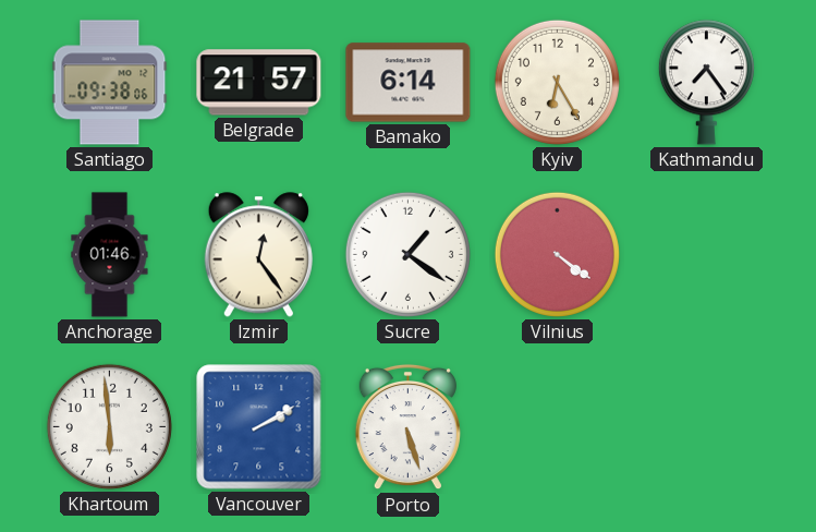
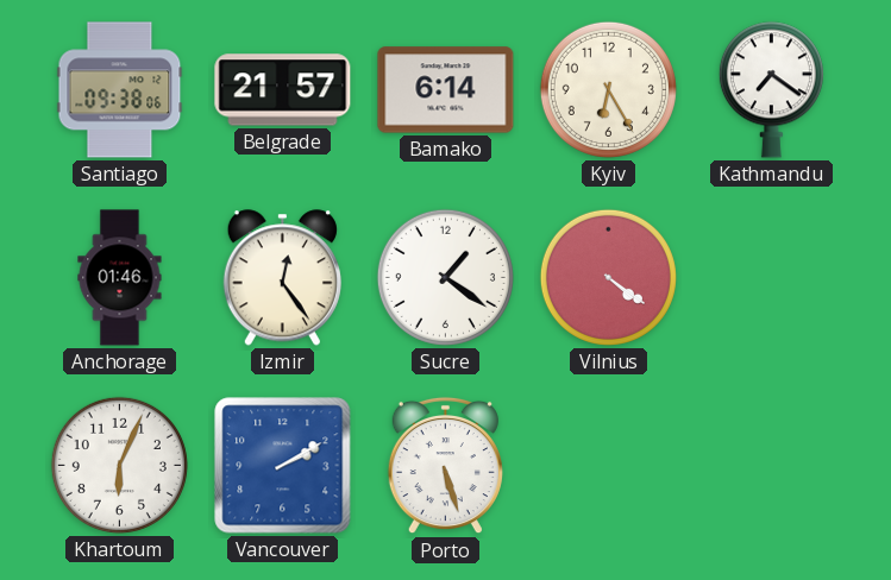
Kathmandu: 7:24 -> 7:21
Khartoum: 5:59 -> 6:04
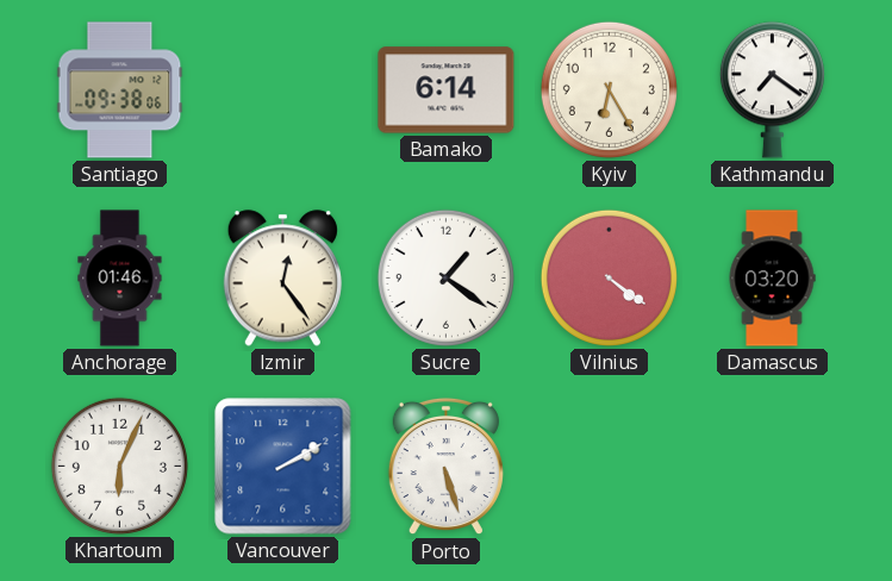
Belgrade: 21:57 -> none
Damascus: none -> 03:20
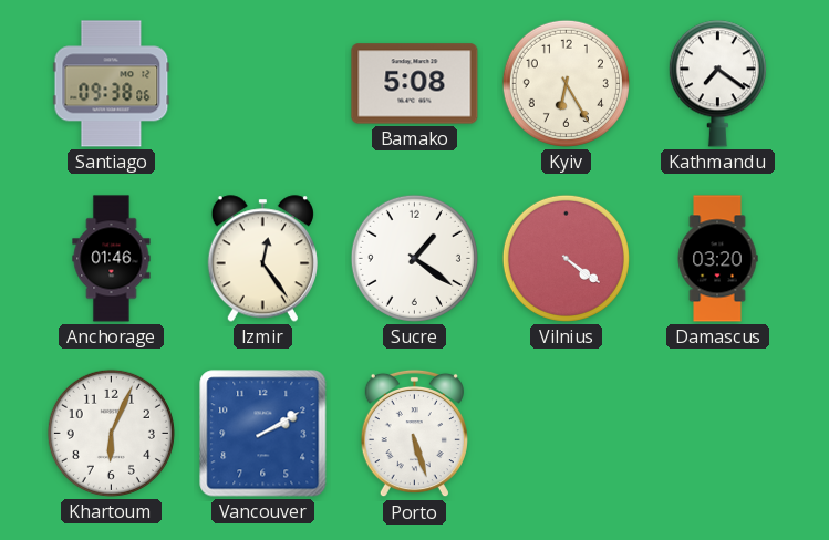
Bamako: 6:14 -> 5:08
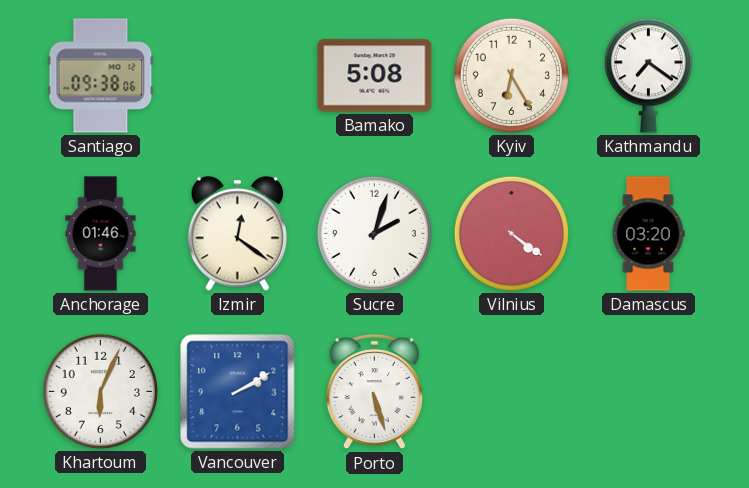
Izmir: 12:24 -> 12:21
Sucre: 1:21 -> 2:03
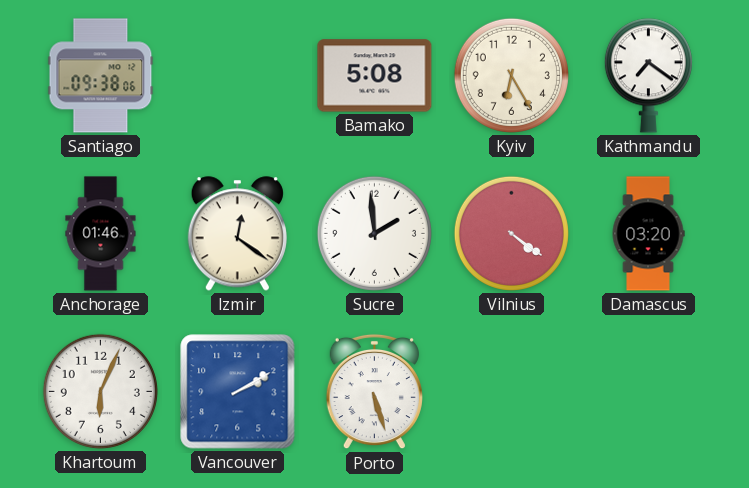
Sucre: 2:03 -> 1:59
